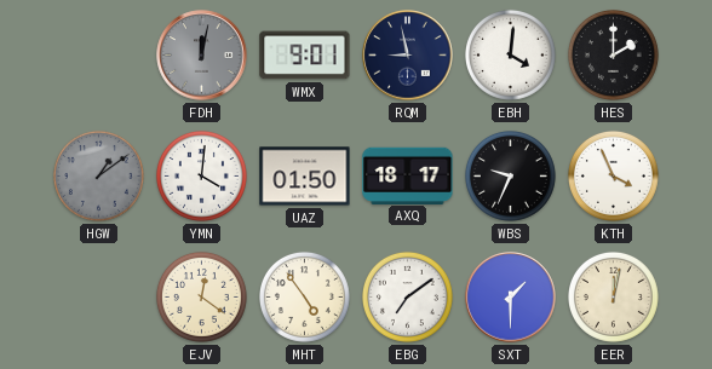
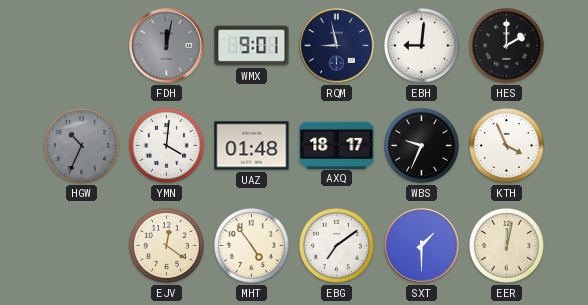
EBH: 4:01 -> 9:01
HGW: 1:09 -> 10:34
UAZ: 01:50 -> 01:48
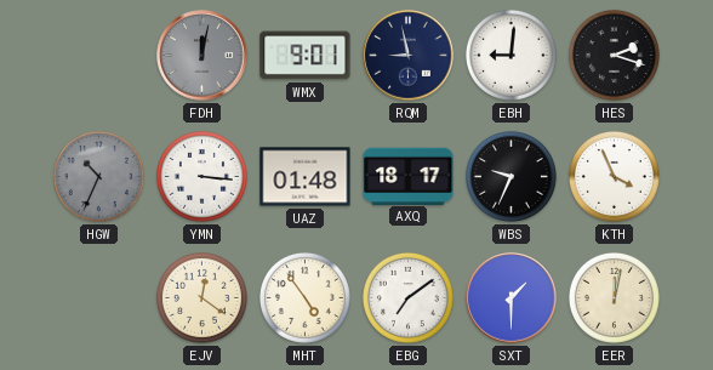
HES: 2:00 -> 2:18
YMN: 4:01 -> 3:16
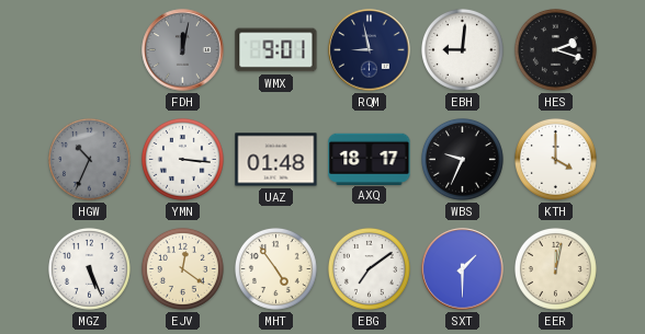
KTH: 3:56 -> 4:00
MGZ: none -> 5:26
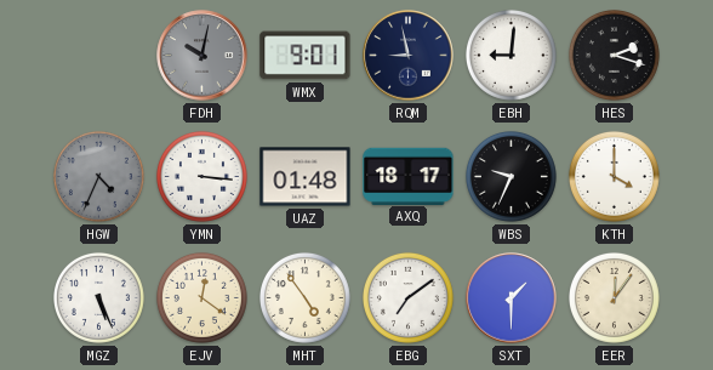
FDH: 12:02 -> 10:02
HGW: 10:34 -> 4:34
EER: 12:02 -> 12:06
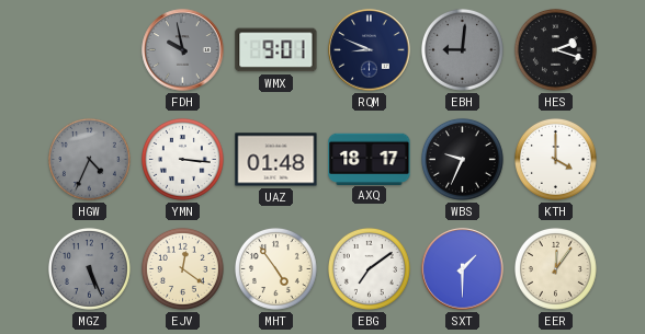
FDH: 10:02 -> 9:58
RQM: 8:58 -> 8:49
EBH dial: white -> grey
MGZ dial: white -> grey
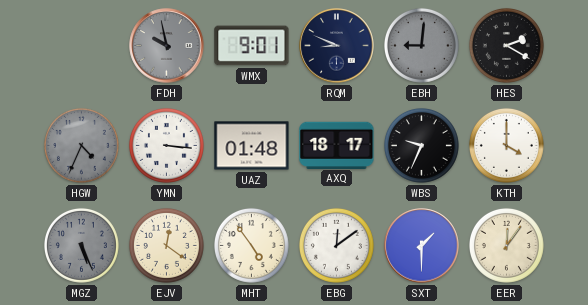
HES: 2:18 -> 2:20
EBG: 7:09 -> 12:09
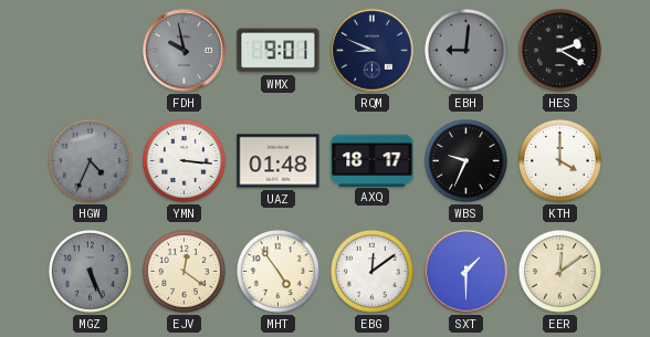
EER: 12:06 -> 12:09
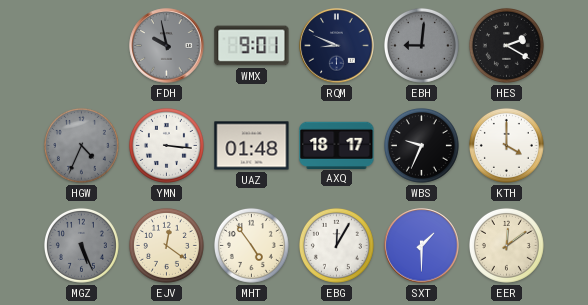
EBG: 12:09 -> 12:05
